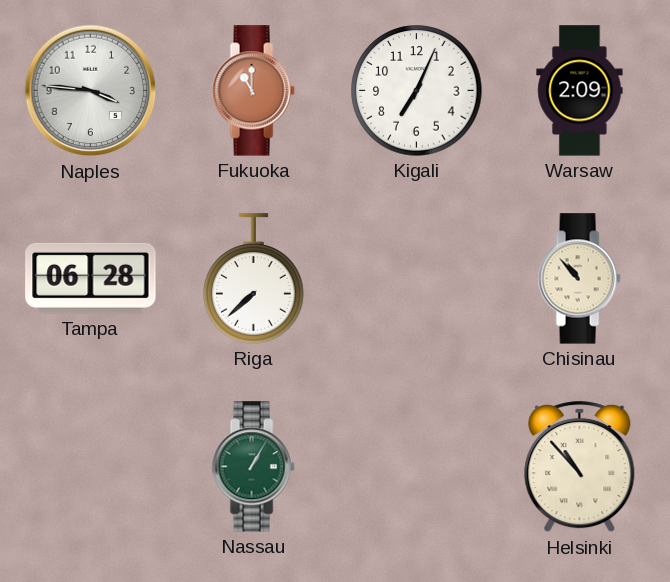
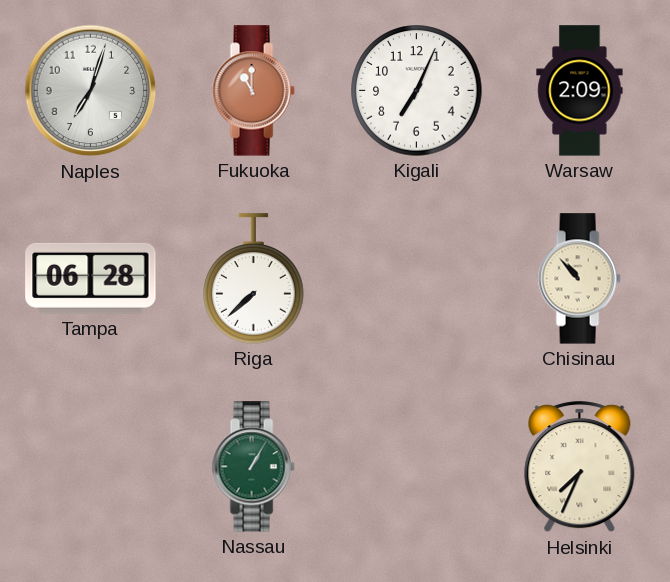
Naples: 3:46 -> 7:03
Helsinki: 10:53 -> 7:34
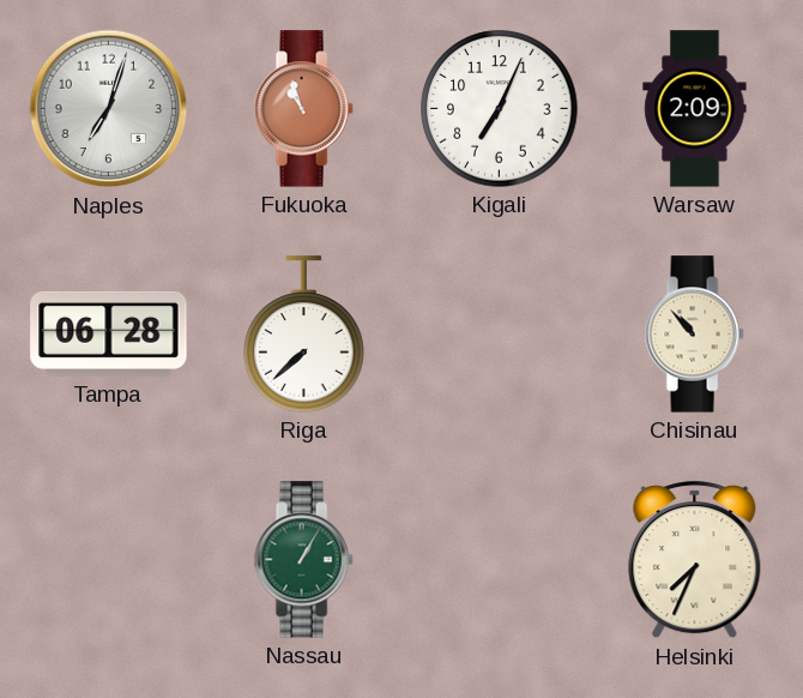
Fukuoka: 11:00 -> 10:57
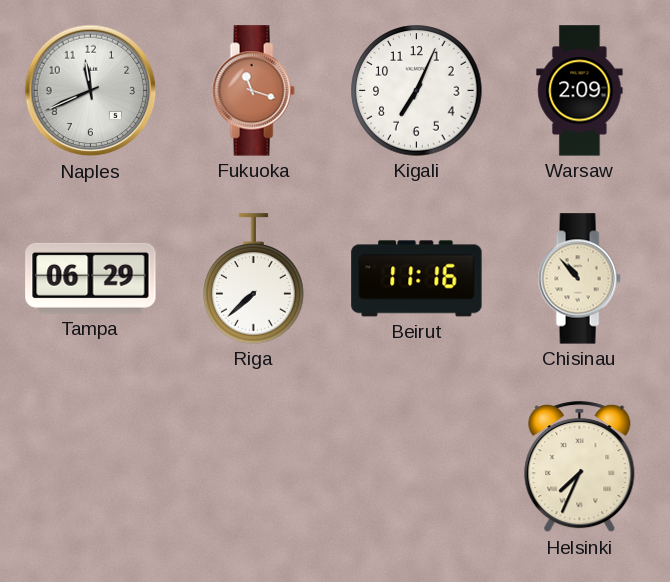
Naples: 7:03 -> 11:41
Fukuoka: 10:57 -> 11:18
Tampa: 06:28 -> 06:29
Beirut: none -> 11:16
Nassau: 1:05 -> none
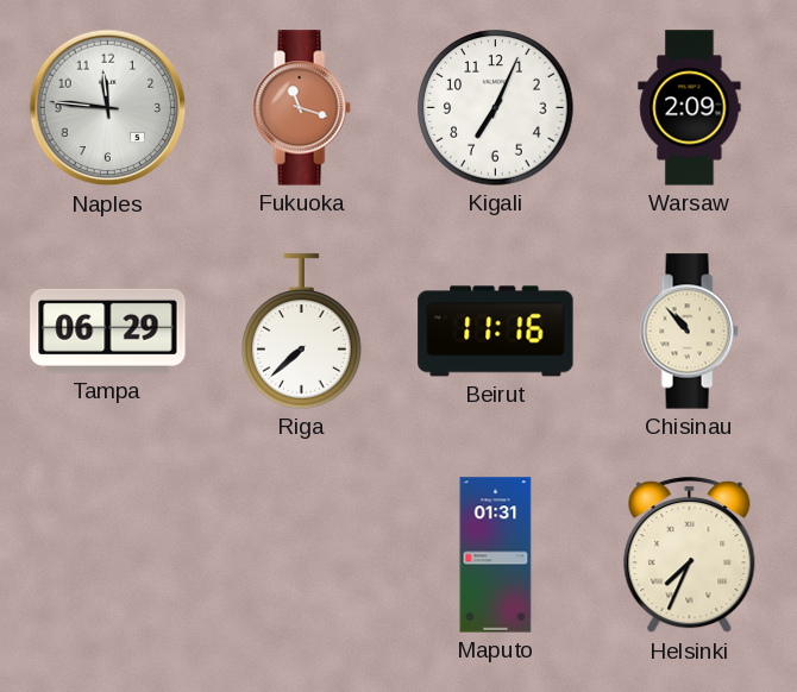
Naples: 11:41 -> 11:46
Maputo: none -> 01:31
